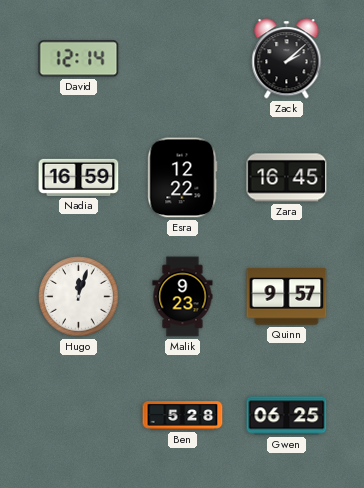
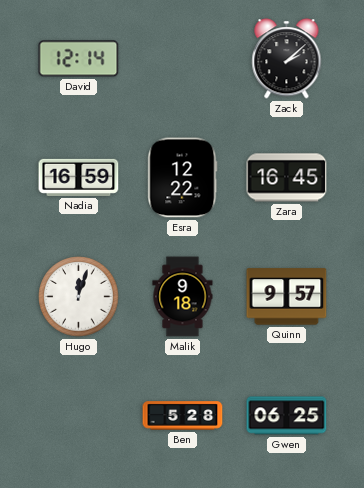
Malik: 9:23 -> 9:18
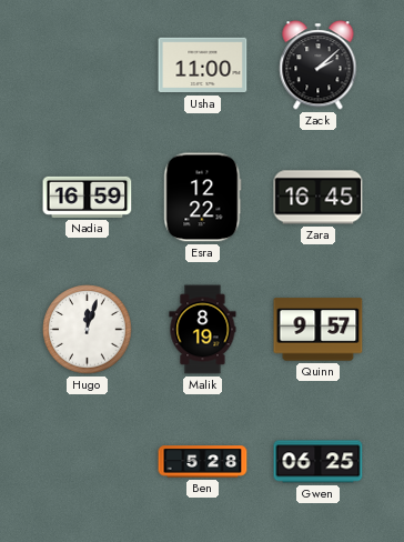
David: 12:14 -> none
Usha: none -> 11:00
Malik: 9:18 -> 8:19
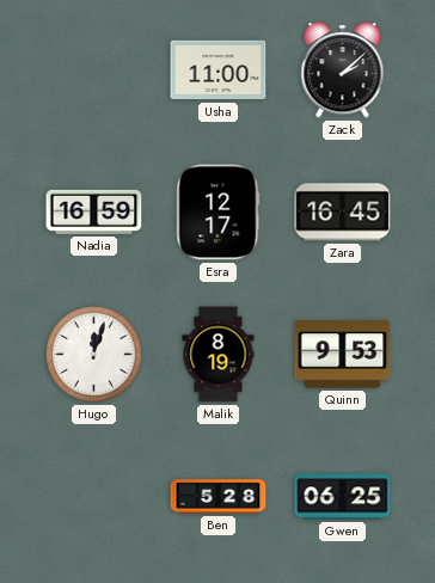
Esra: 12:22 -> 12:17
Quinn: 9:57 -> 9:53
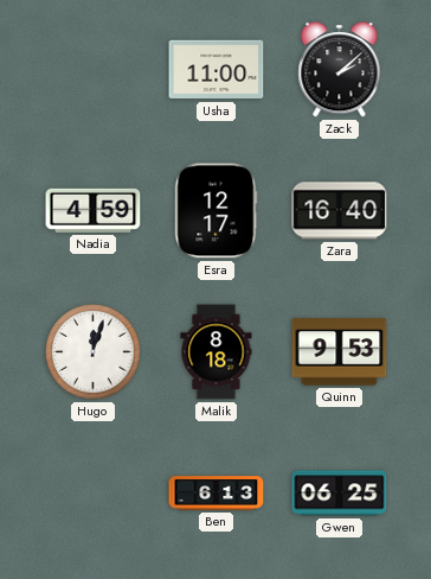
Nadia: 16:59 -> 4:59
Zara: 16:45 -> 16:40
Malik: 8:19 -> 8:18
Ben: 5:28 -> 6:13
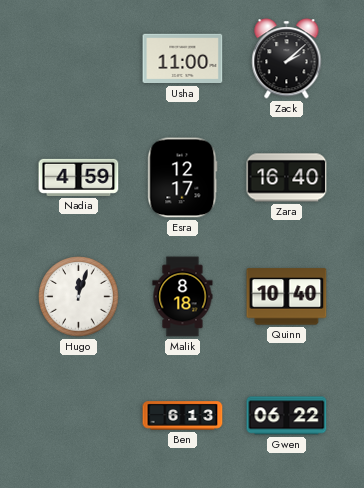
Quinn: 9:53 -> 10:40
Gwen: 06:25 -> 06:22
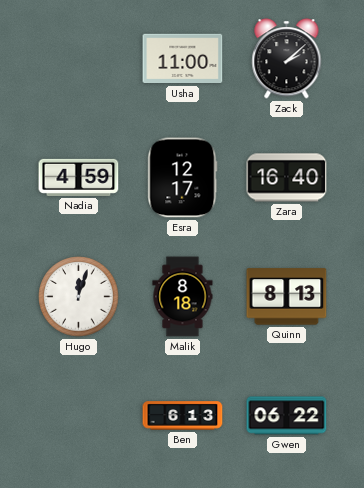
Quinn: 10:40 -> 8:13
